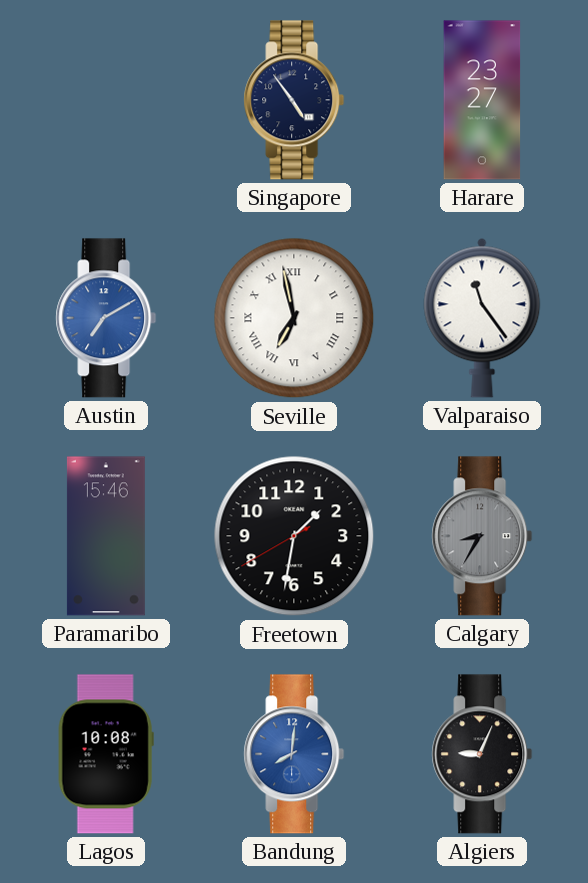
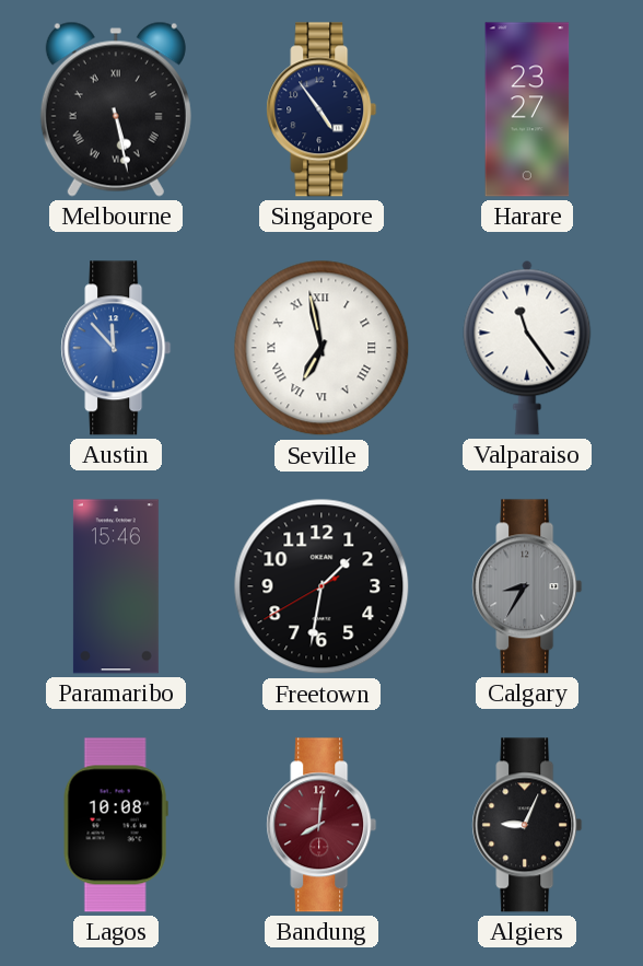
Melbourne: none -> 5:28
Austin: 7:10 -> 11:53
Bandung dial: blue -> burgundy
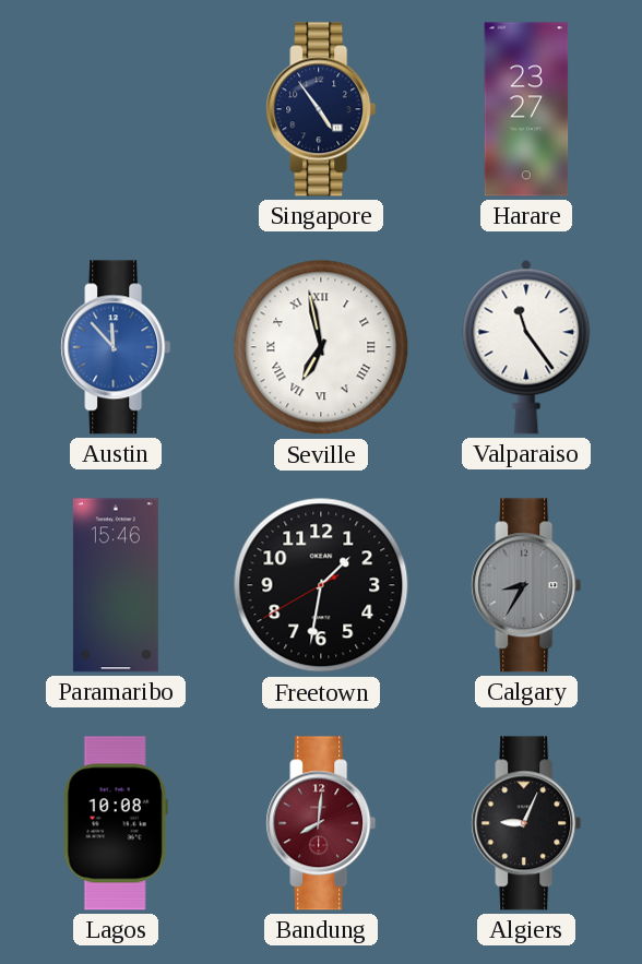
Melbourne: 5:28 -> none
